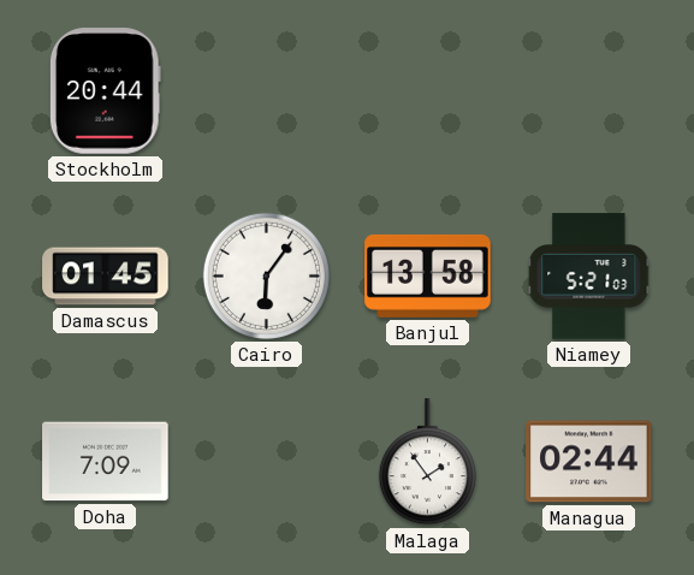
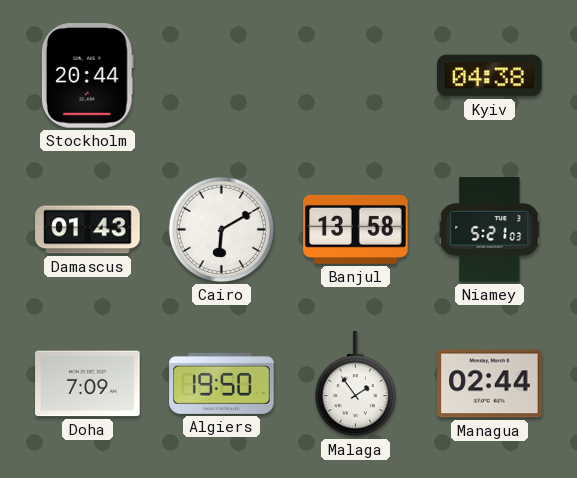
Kyiv: none -> 04:38
Damascus: 01:45 -> 01:43
Cairo: 6:06 -> 6:10
Algiers: none -> 19:50
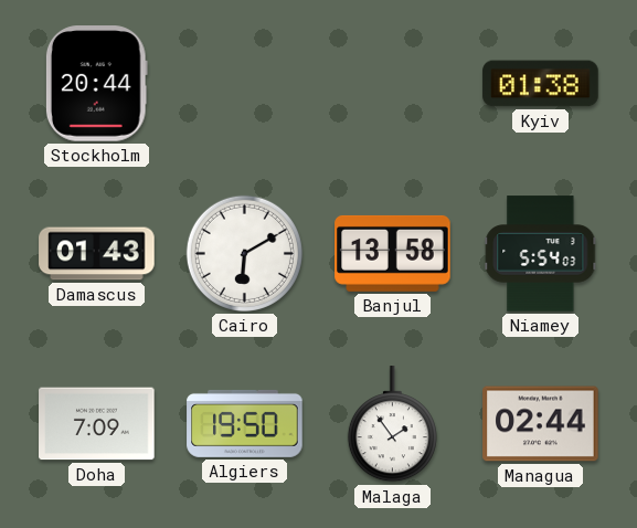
Kyiv: 04:38 -> 01:38
Niamey: 5:21 -> 5:54
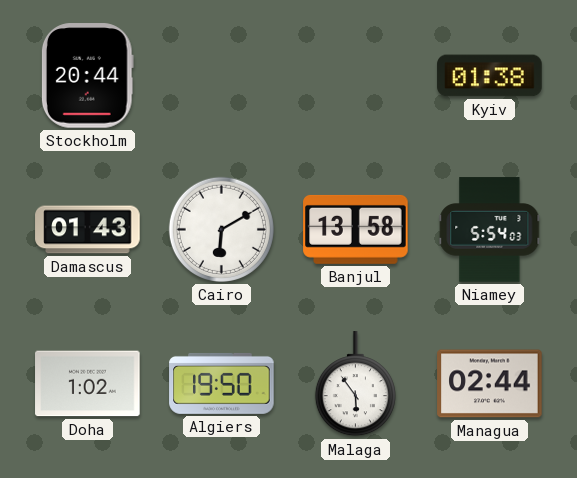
Doha: 7:09 -> 1:02
Malaga: 1:54 -> 5:54
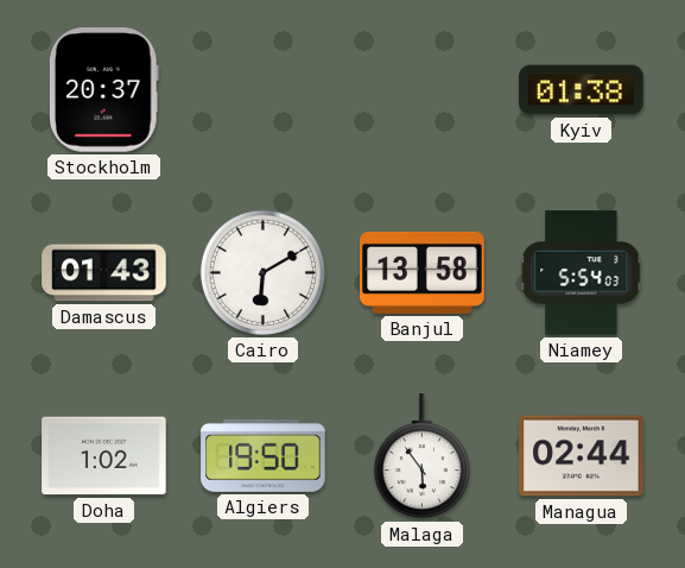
Stockholm: 20:44 -> 20:37
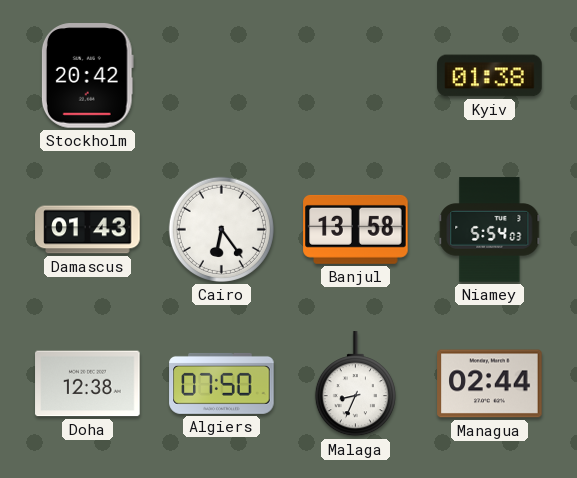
Stockholm: 20:37 -> 20:42
Cairo: 6:10 -> 6:24
Doha: 1:02 -> 12:38
Algiers: 19:50 -> 07:50
Malaga: 5:54 -> 8:34
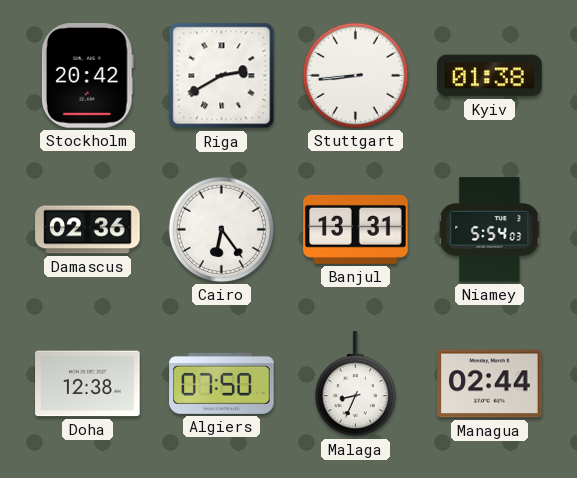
Riga: none -> 2:40
Stuttgart: none -> 8:44
Damascus: 01:43 -> 02:36
Banjul: 13:58 -> 13:31
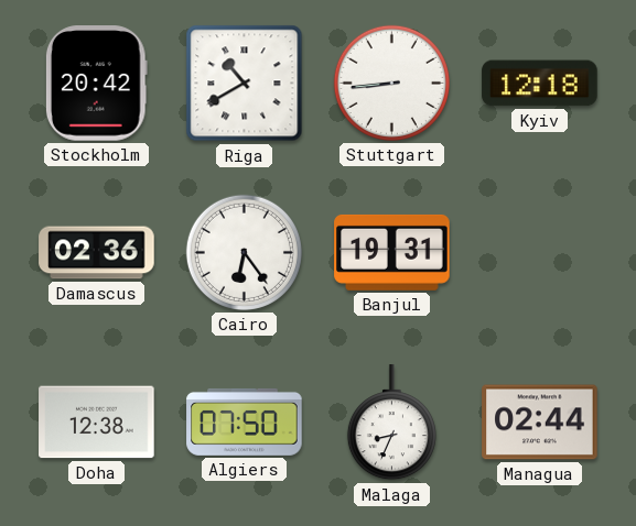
Riga: 2:40 -> 10:40
Kyiv: 01:38 -> 12:18
Banjul: 13:31 -> 19:31
Niamey: 5:54 -> none
